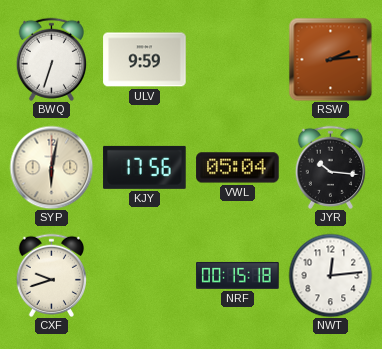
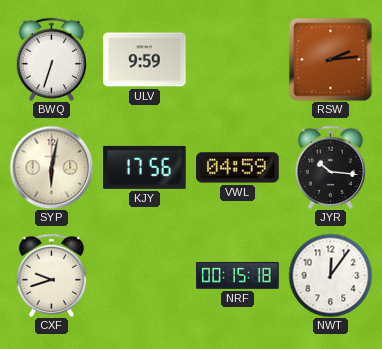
VWL: 05:04 -> 04:59
NWT: 12:14 -> 12:06
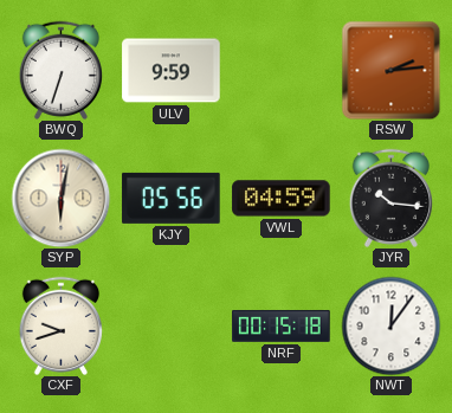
KJY: 17:56 -> 05:56
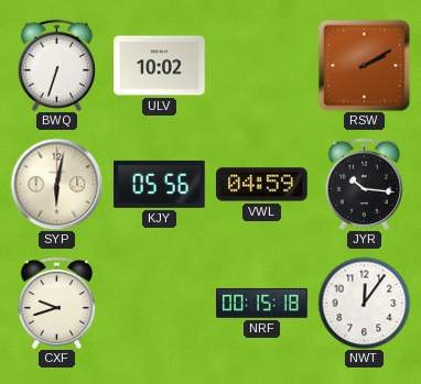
ULV: 9:59 -> 10:02
RSW: 2:14 -> 2:10
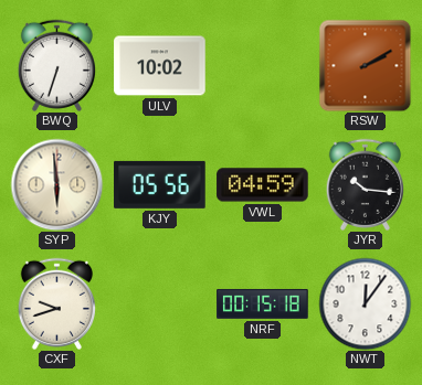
SYP: 6:02 -> 5:59
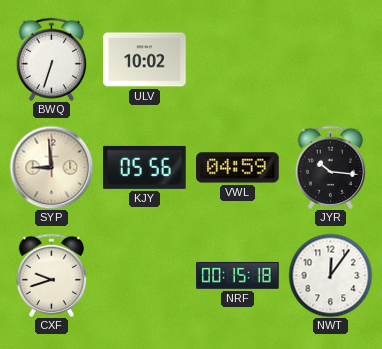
RSW: 2:10 -> none
SYP: 5:59 -> 8:59
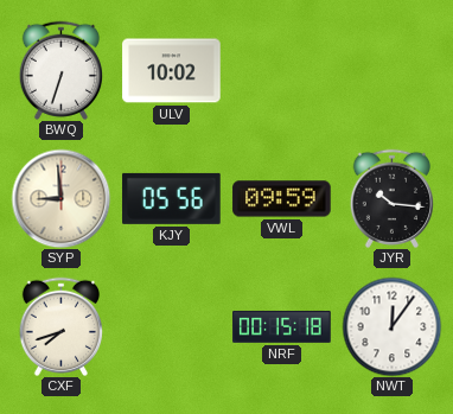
VWL: 04:59 -> 09:59
CXF: 9:42 -> 7:42
